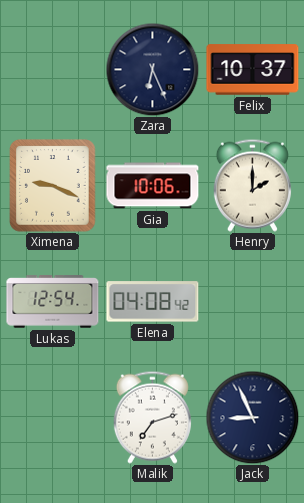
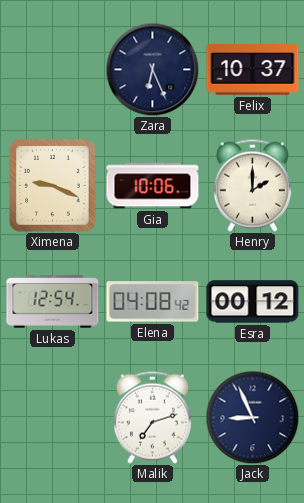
Esra: none -> 00:12
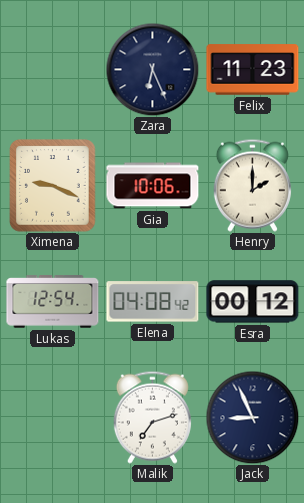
Felix: 10:37 -> 11:23
